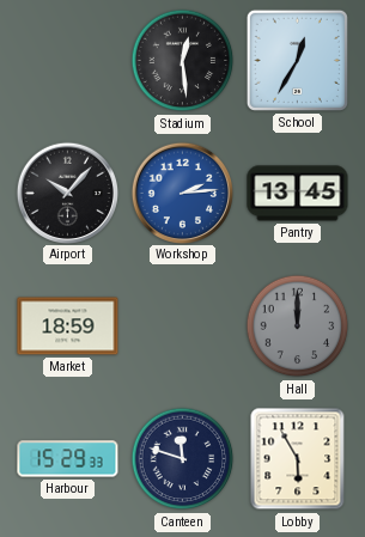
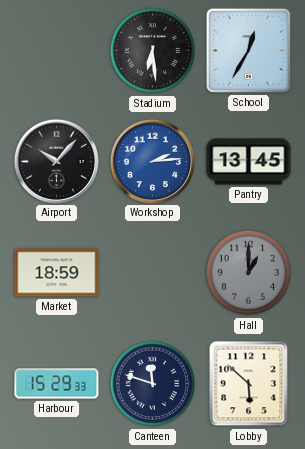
Stadium: 12:29 -> 6:29
Hall: 12:00 -> 1:00
Lobby: 5:55 -> 5:52
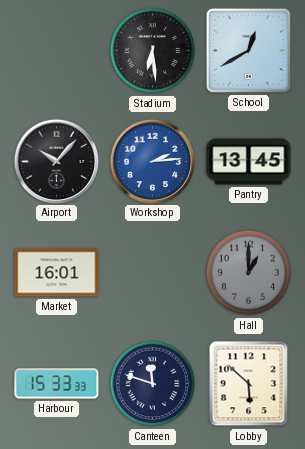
School: 12:35 -> 12:40
Market: 18:59 -> 16:01
Harbour: 15:29 -> 15:33
